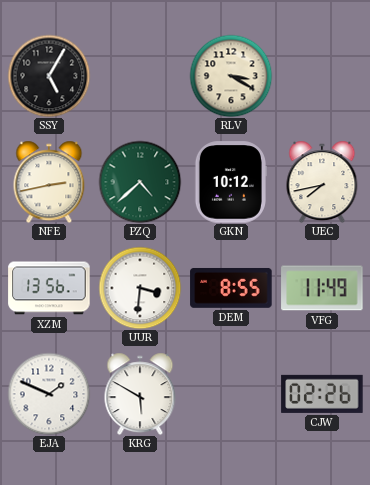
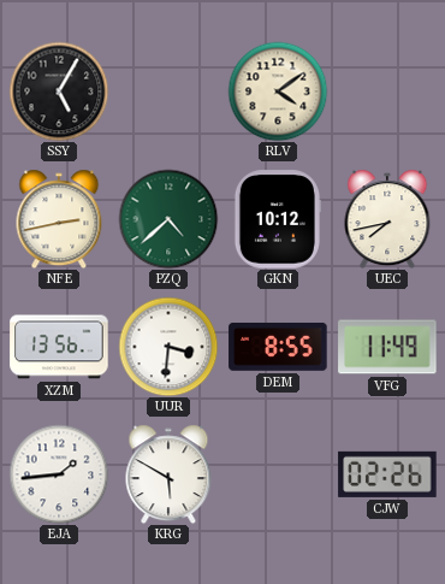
RLV: 3:20 -> 4:09
EJA: 1:49 -> 1:44
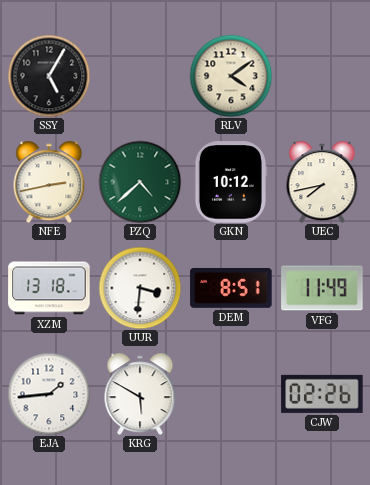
XZM: 13:56 -> 13:18
DEM: 8:55 -> 8:51
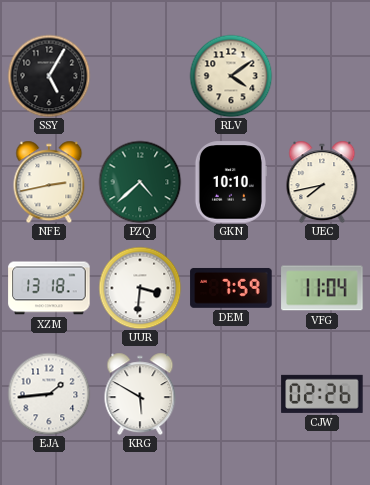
GKN: 10:12 -> 10:10
DEM: 8:51 -> 7:59
VFG: 11:49 -> 11:04
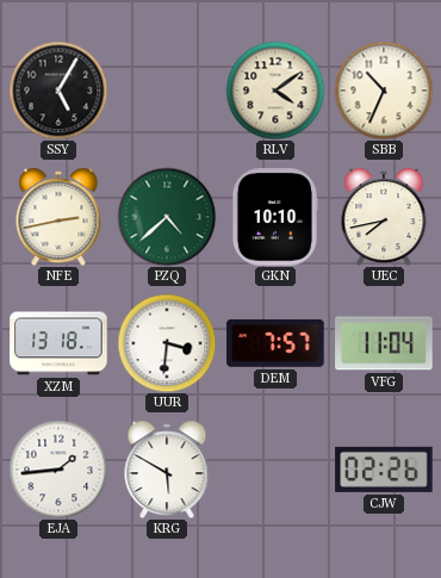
SBB: none -> 10:34
DEM: 7:59 -> 7:57
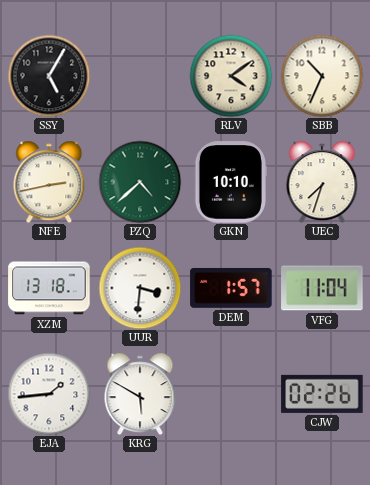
UEC: 7:43 -> 7:33
DEM: 7:57 -> 1:57
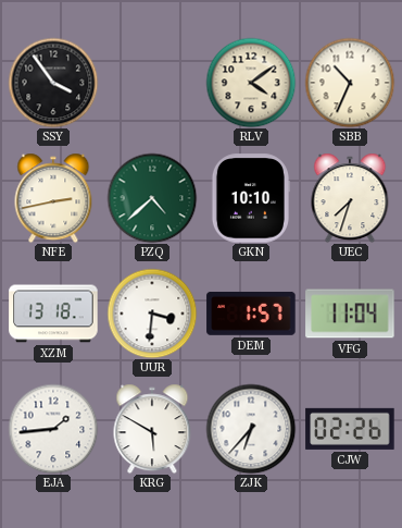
SSY: 5:05 -> 3:54
ZJK: none -> 6:37
